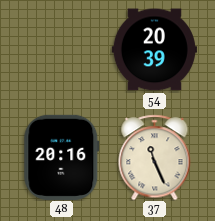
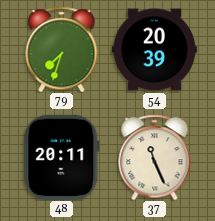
79: none -> 7:33
48: 20:16 -> 20:11
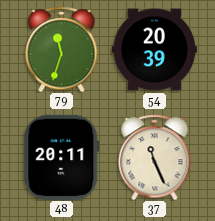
79: 7:33 -> 11:33
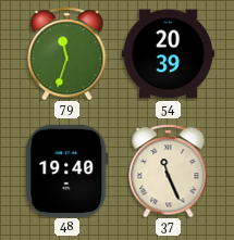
48: 20:11 -> 19:40
